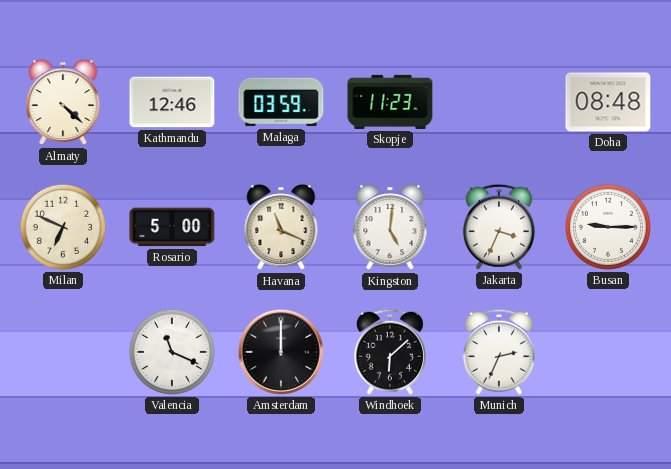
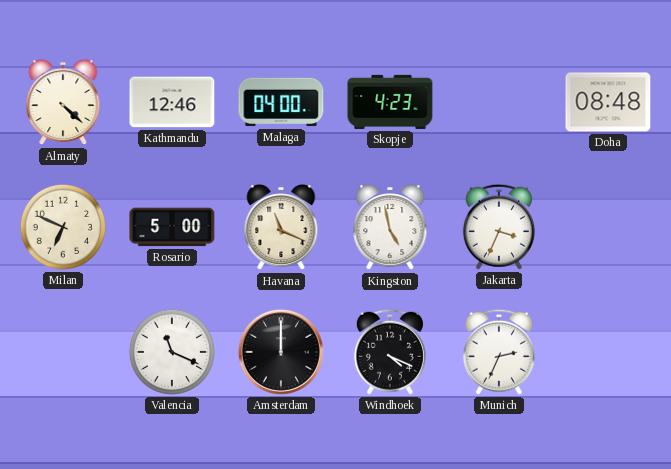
Malaga: 03:59 -> 04:00
Skopje: 11:23 -> 4:23
Kingston: 5:01 -> 4:58
Busan: 9:15 -> none
Windhoek: 6:08 -> 4:19
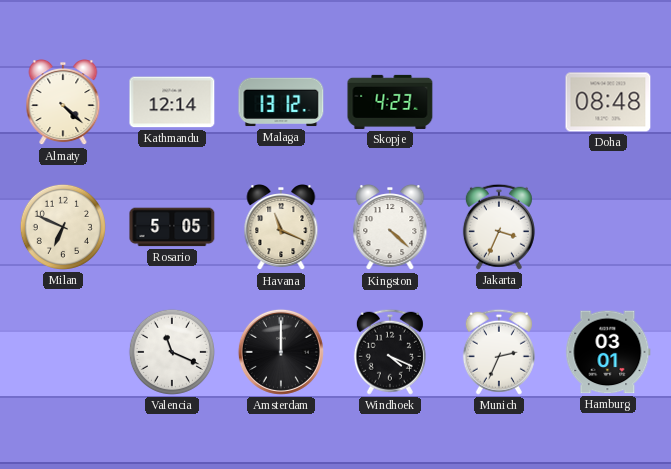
Kathmandu: 12:46 -> 12:14
Malaga: 04:00 -> 13:12
Rosario: 5:00 -> 5:05
Kingston: 4:58 -> 4:22
Hamburg: none -> 03:01
